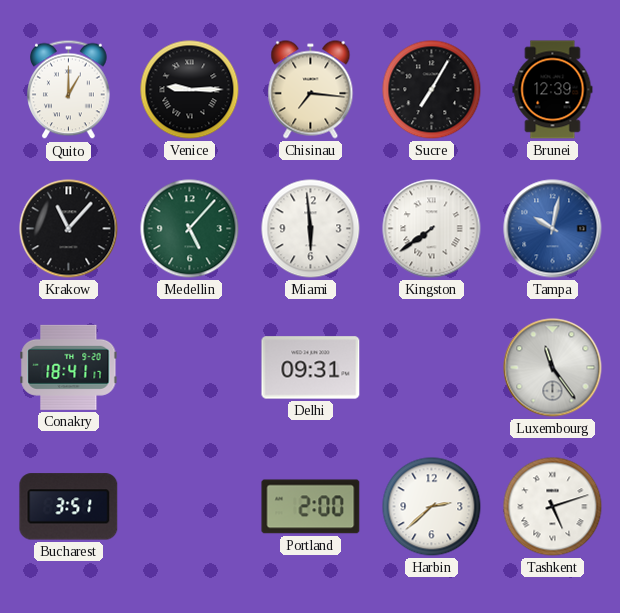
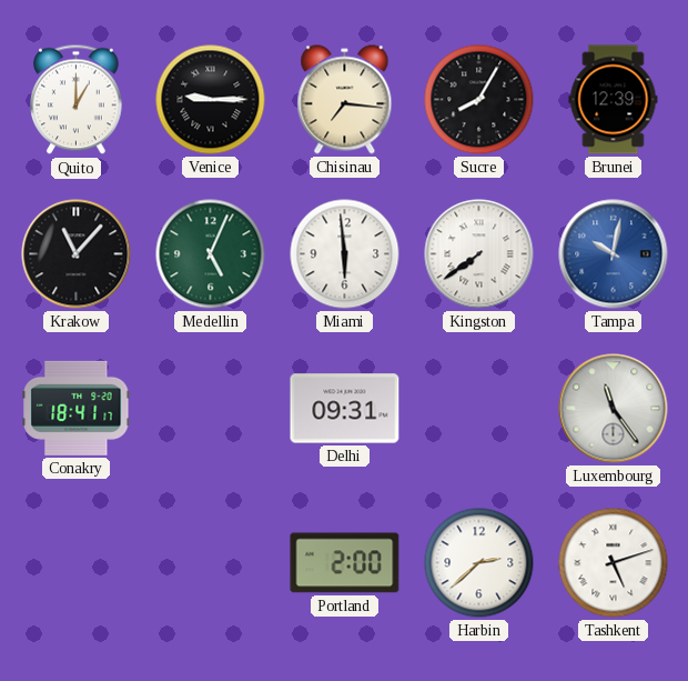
Sucre: 7:05 -> 8:05
Medellin: 5:07 -> 5:04
Bucharest: 3:51 -> none
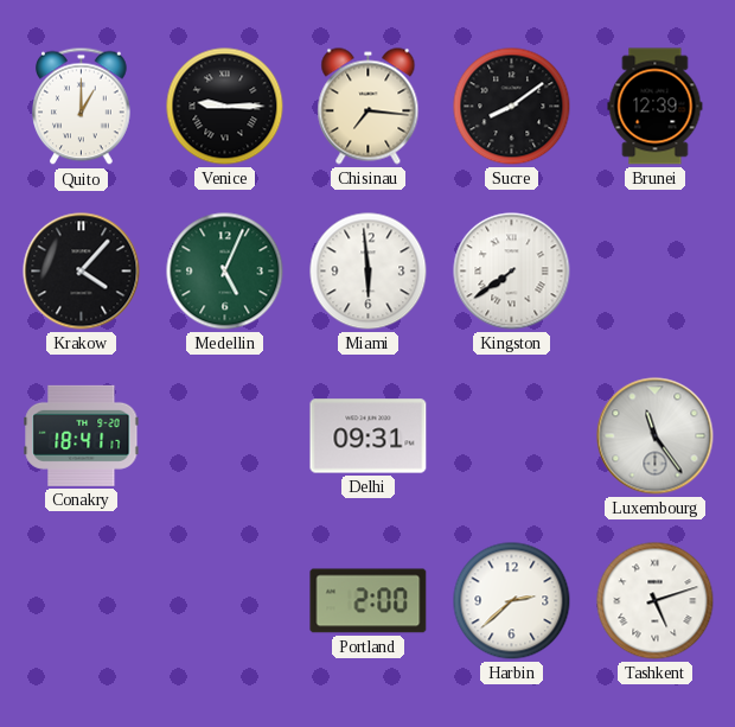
Sucre: 8:05 -> 8:09
Krakow: 11:07 -> 4:07
Tampa: 10:02 -> none
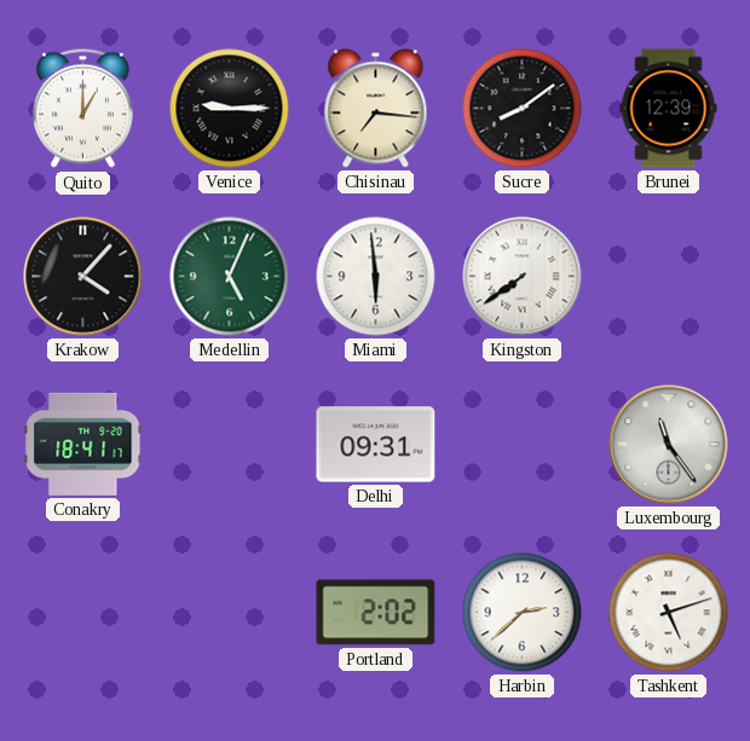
Portland: 2:00 -> 2:02
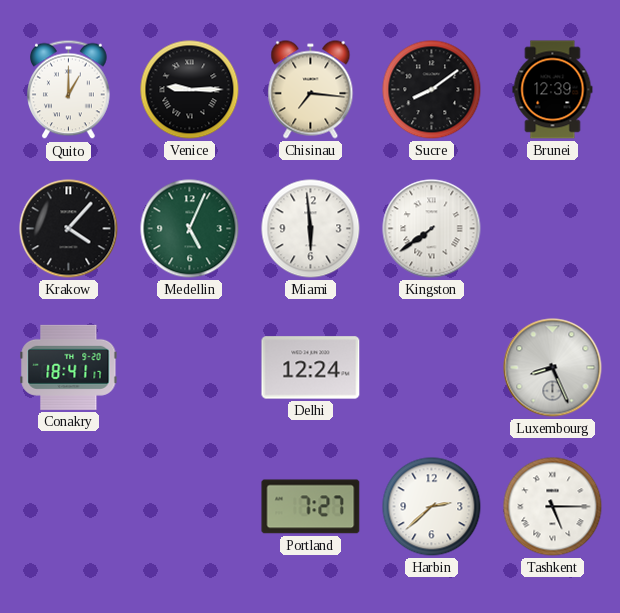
Delhi: 09:31 -> 12:24
Luxembourg: 11:24 -> 8:26
Portland: 2:02 -> 7:27
Tashkent: 5:12 -> 5:15
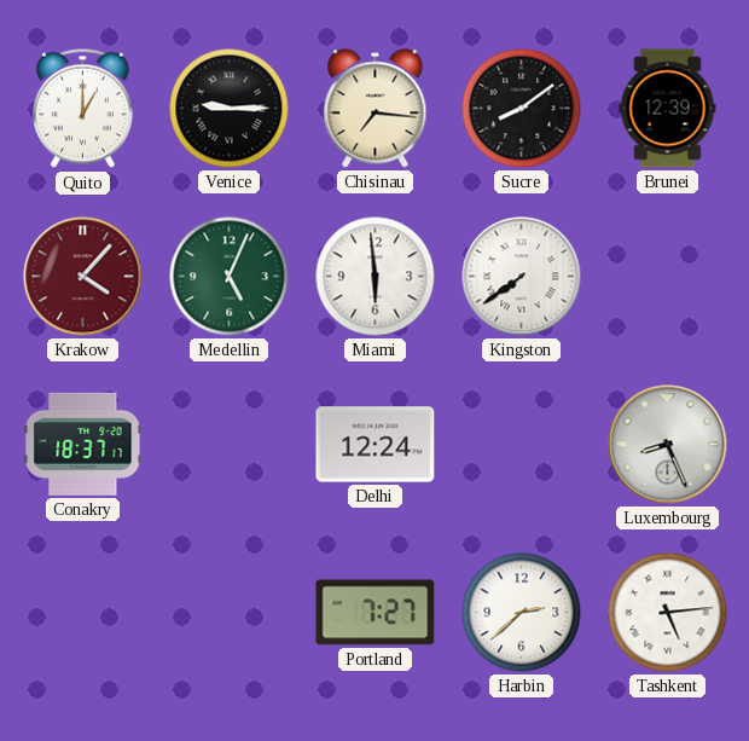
Krakow dial: black -> burgundy
Conakry: 18:41 -> 18:37
Tashkent: 5:15 -> 5:14
